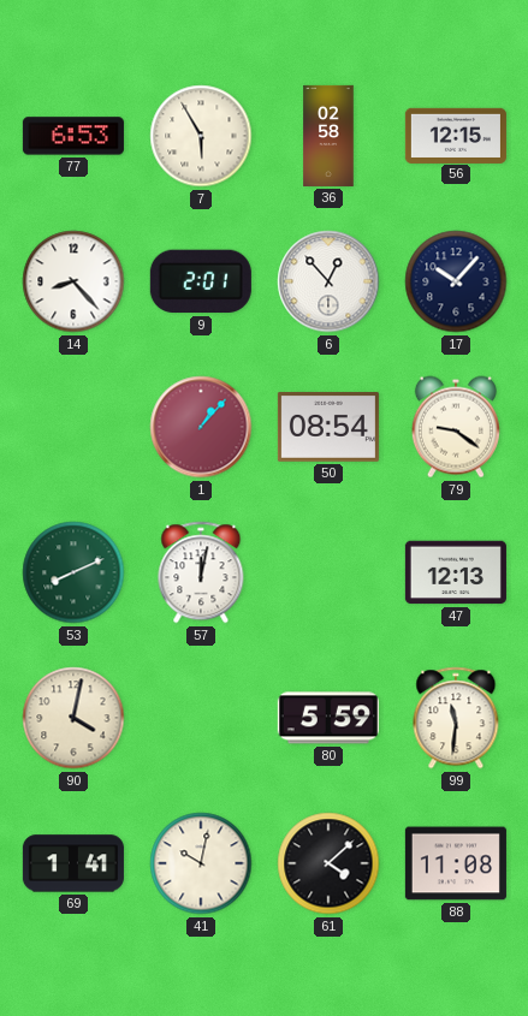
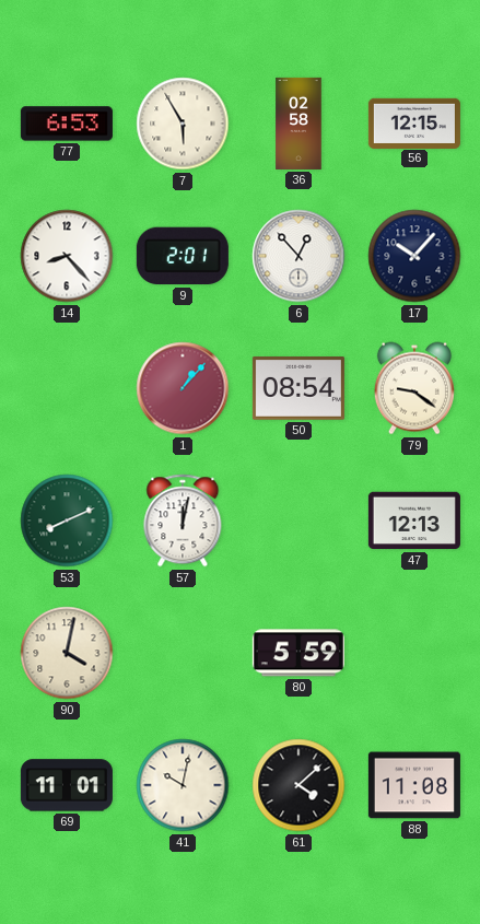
99: 11:31 -> none
69: 1:41 -> 11:01
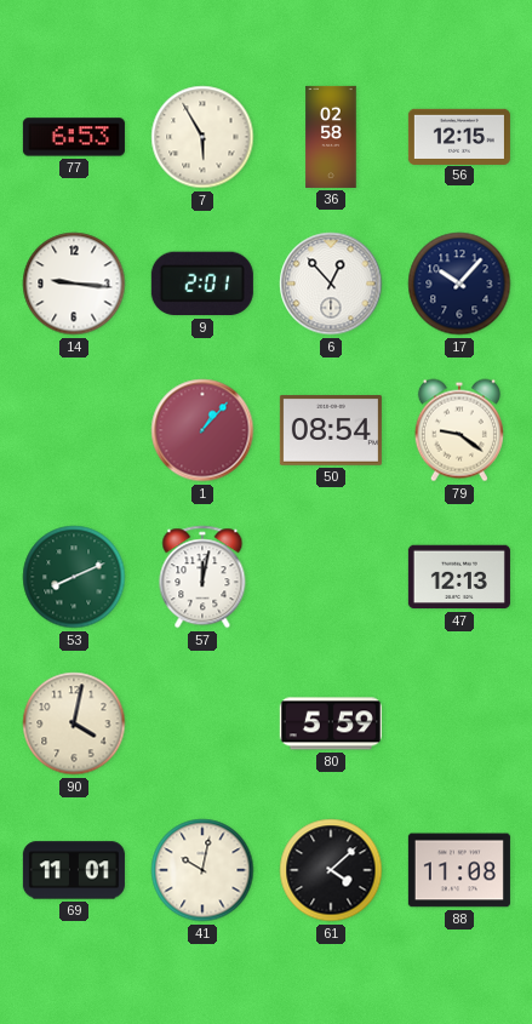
14: 8:23 -> 9:16
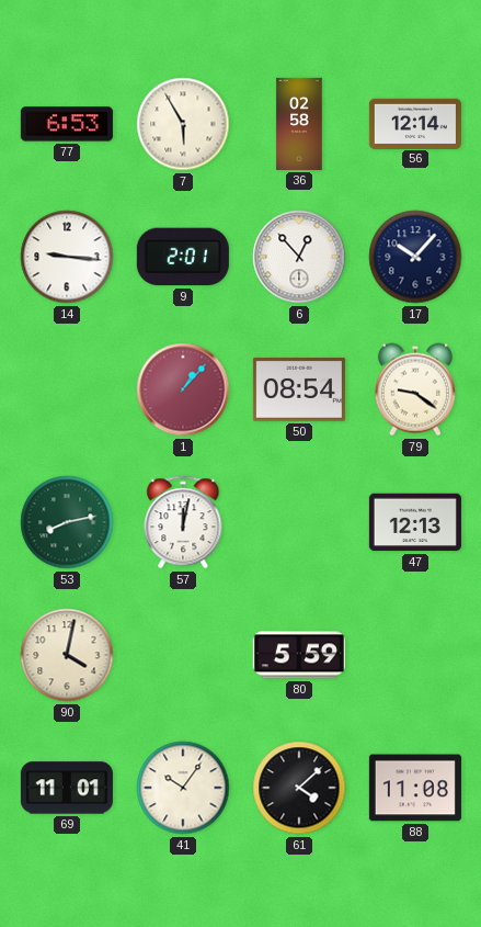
56: 12:15 -> 12:14
53: 8:11 -> 8:13
41: 10:02 -> 10:06
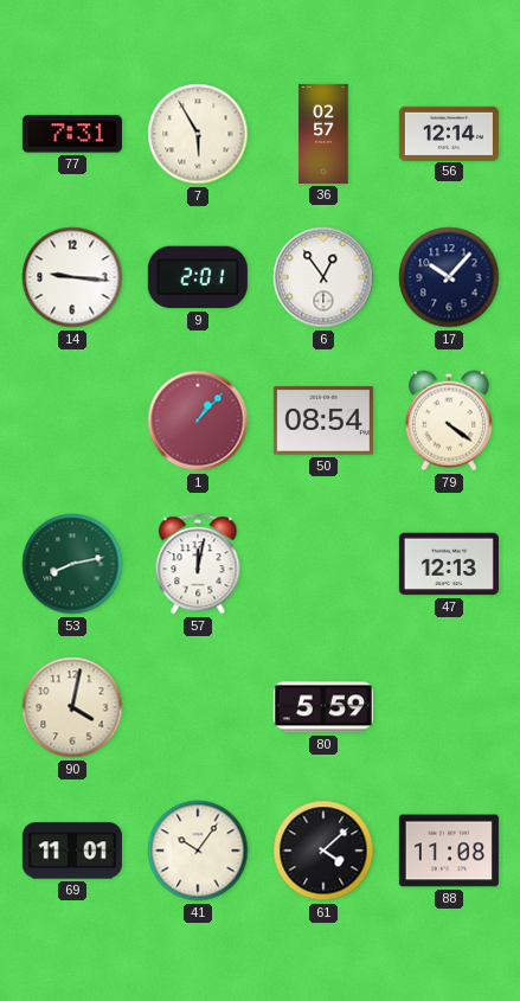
77: 6:53 -> 7:31
36: 02:58 -> 02:57
6: 12:53 -> 12:54
79: 9:21 -> 4:21
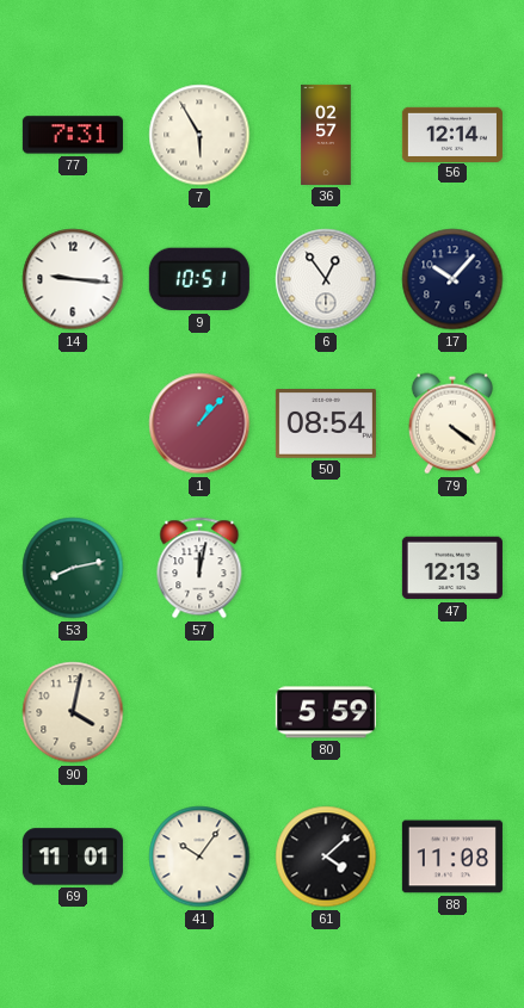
9: 2:01 -> 10:51
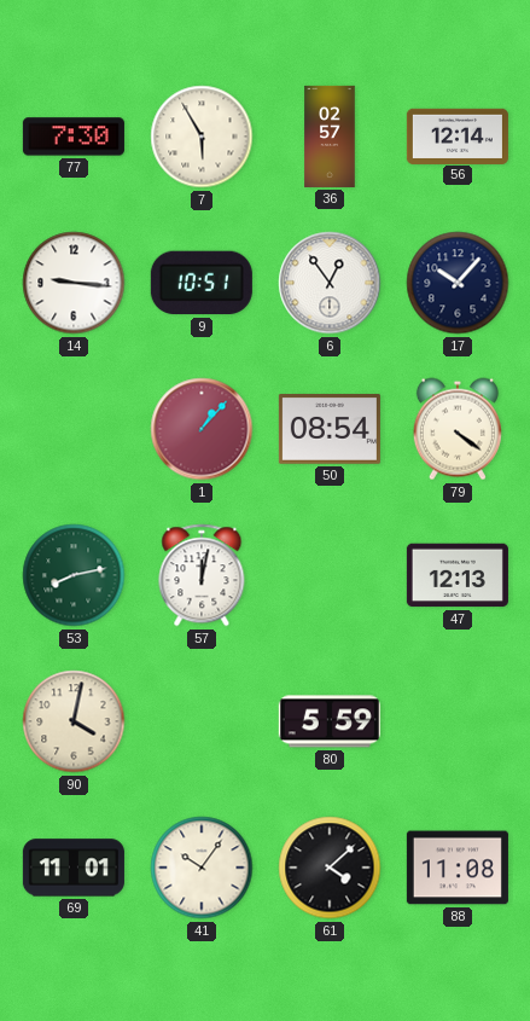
77: 7:31 -> 7:30
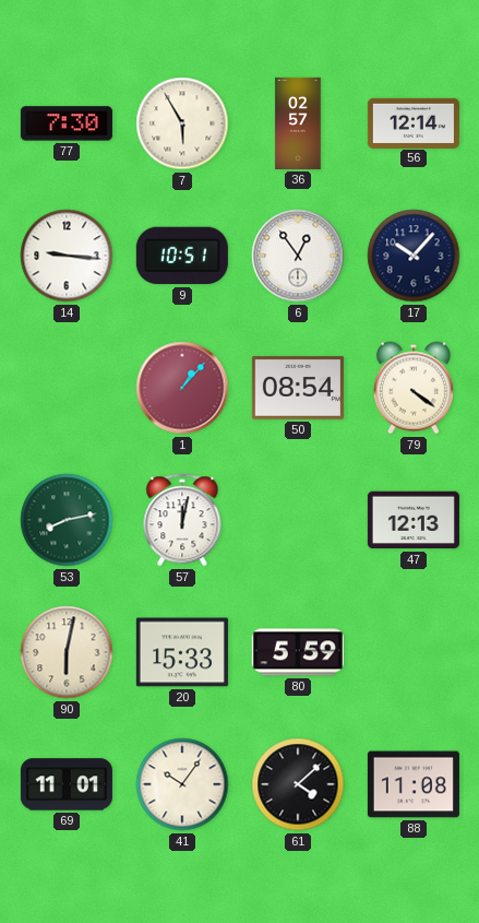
90: 4:02 -> 6:02
20: none -> 15:33
